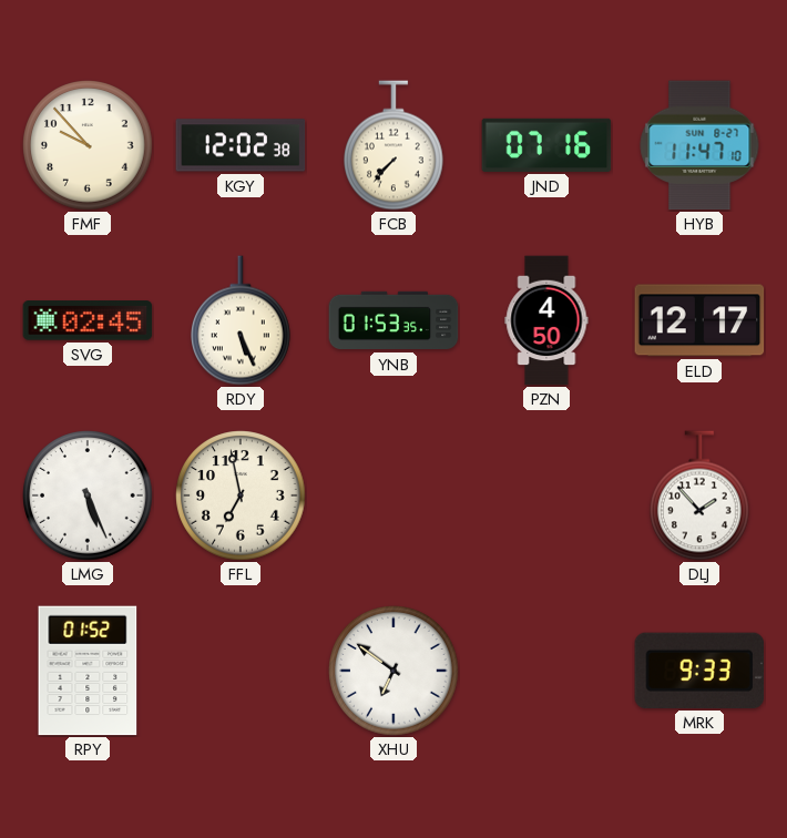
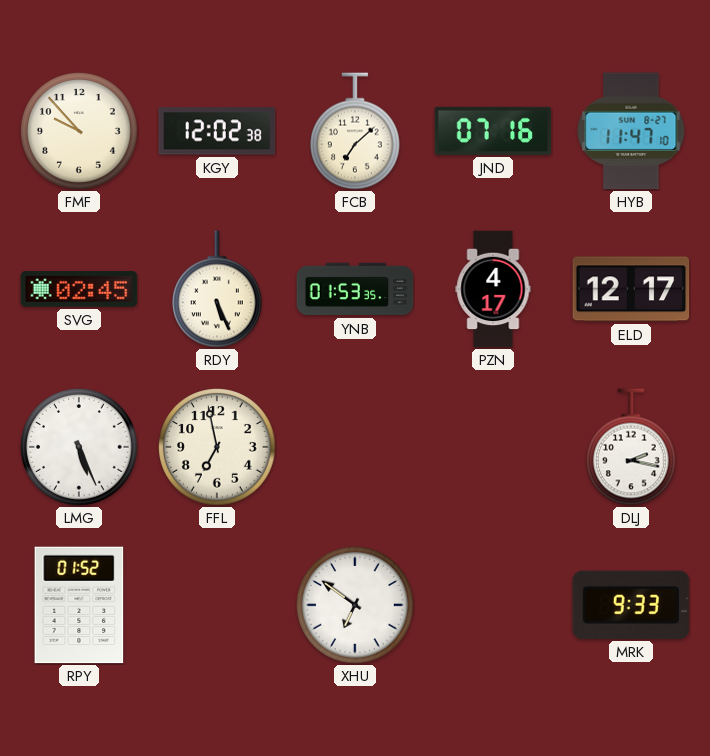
FCB: 7:37 -> 7:08
PZN: 4:50 -> 4:17
DLJ: 1:53 -> 2:17
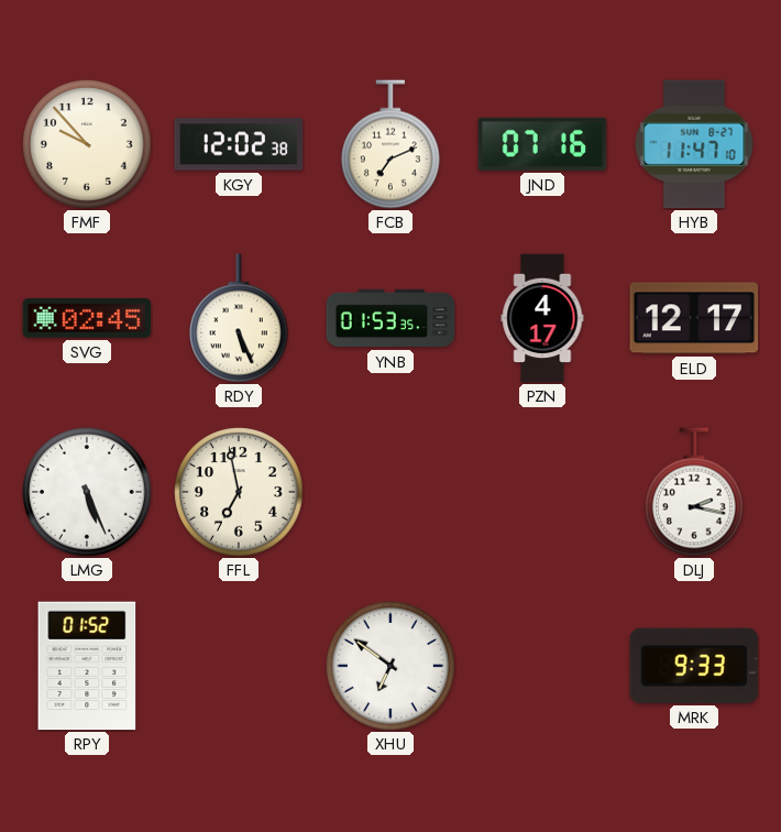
FCB: 7:08 -> 7:11
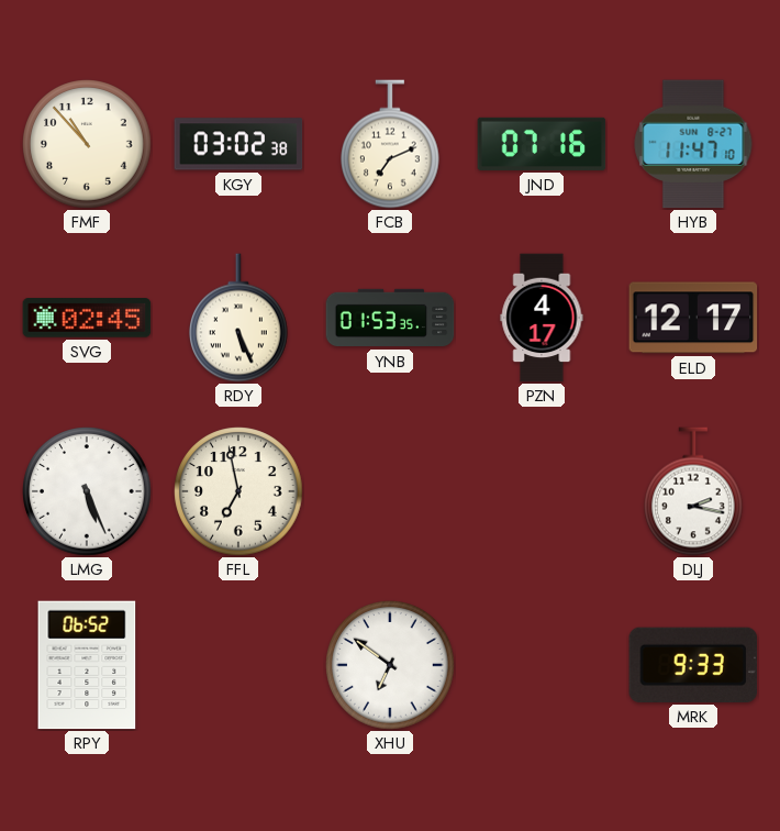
FMF: 9:53 -> 10:53
KGY: 12:02 -> 03:02
RPY: 01:52 -> 06:52
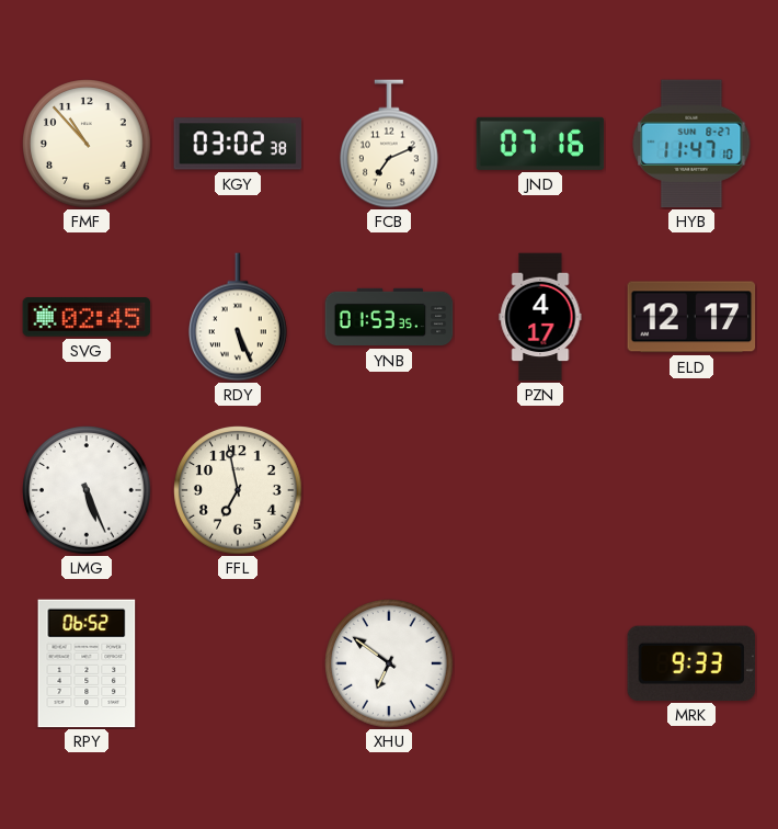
DLJ: 2:17 -> none
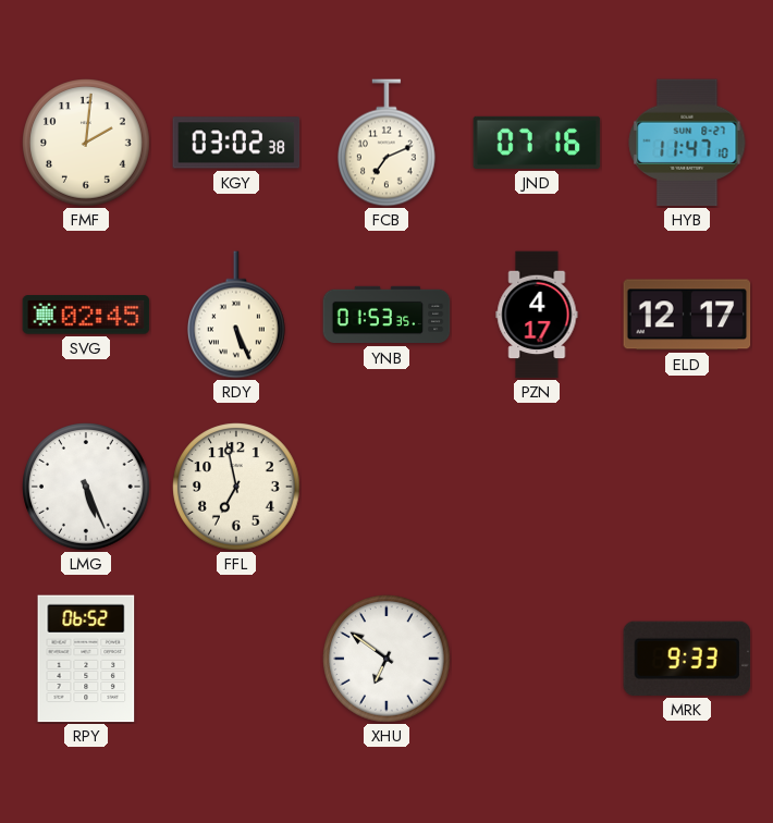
FMF: 10:53 -> 2:01
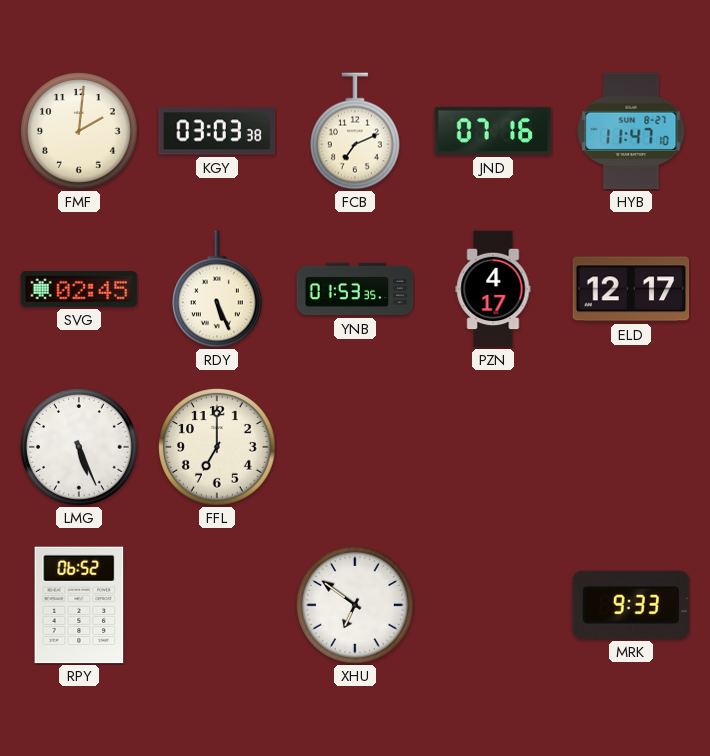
KGY: 03:02 -> 03:03
FFL: 6:58 -> 7:00
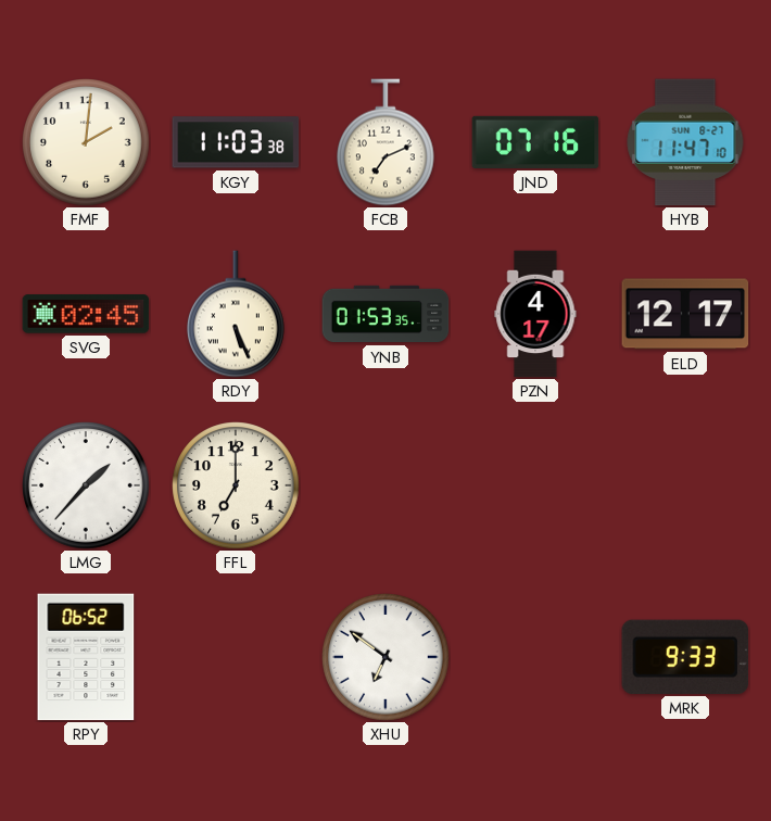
KGY: 03:03 -> 11:03
LMG: 5:26 -> 1:37
